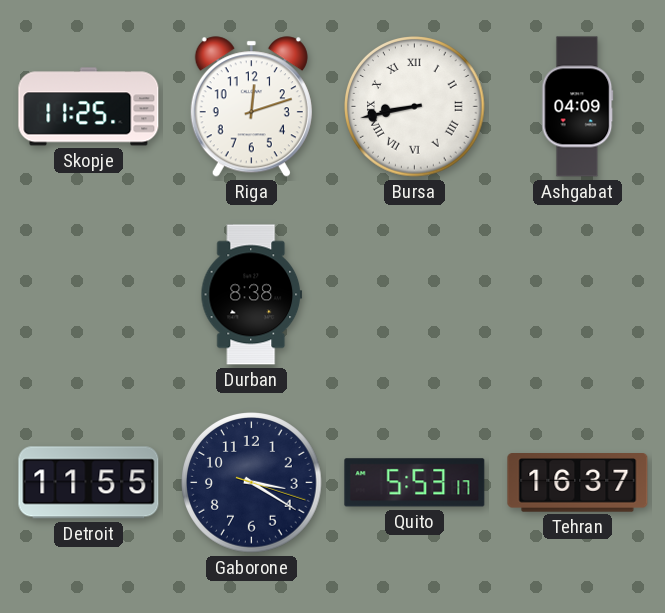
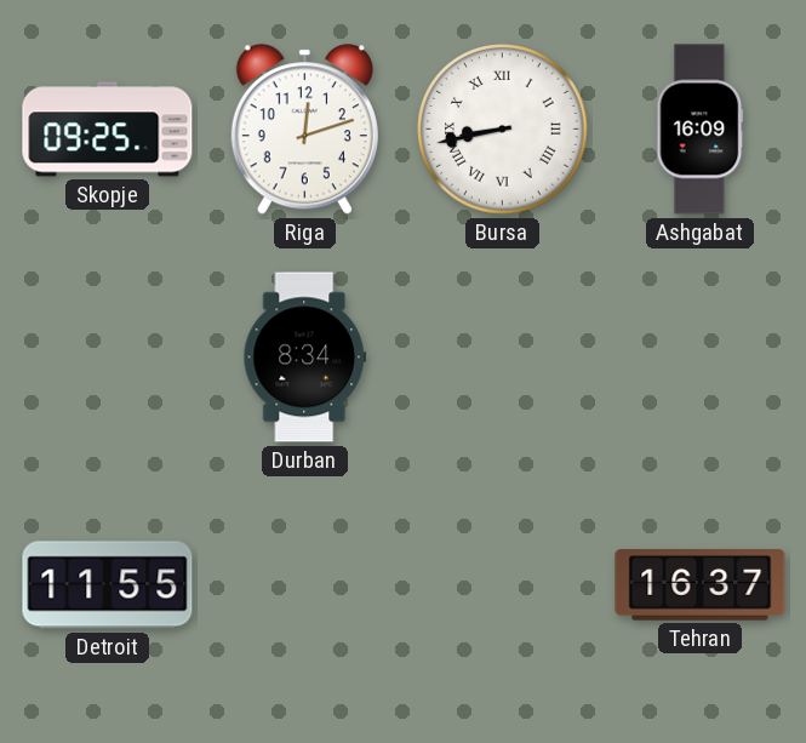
Skopje: 11:25 -> 09:25
Ashgabat: 04:09 -> 16:09
Durban: 8:38 -> 8:34
Gaborone: 3:20 -> none
Quito: 5:53 -> none
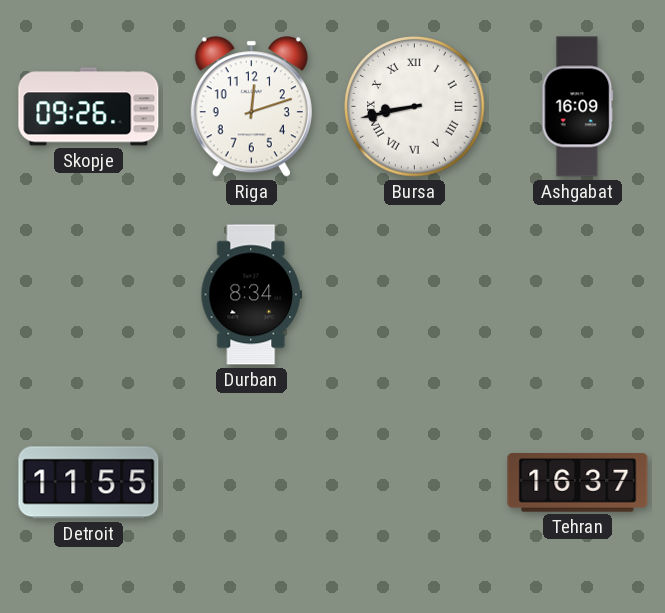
Skopje: 09:25 -> 09:26
